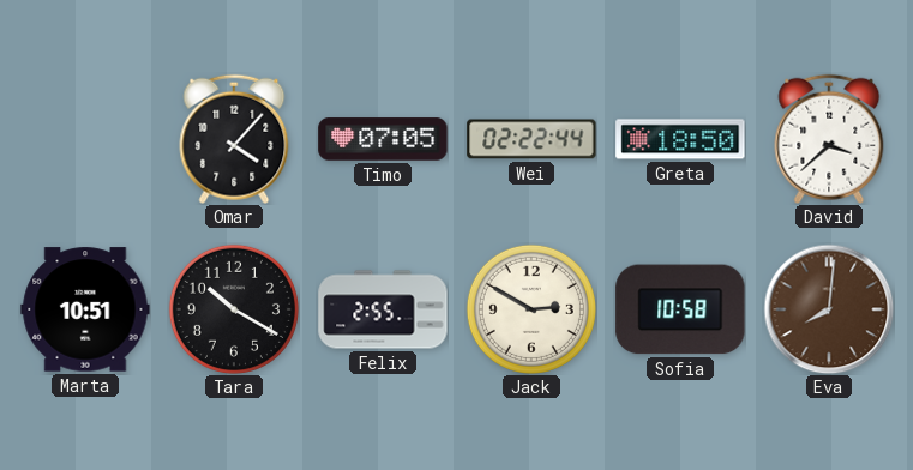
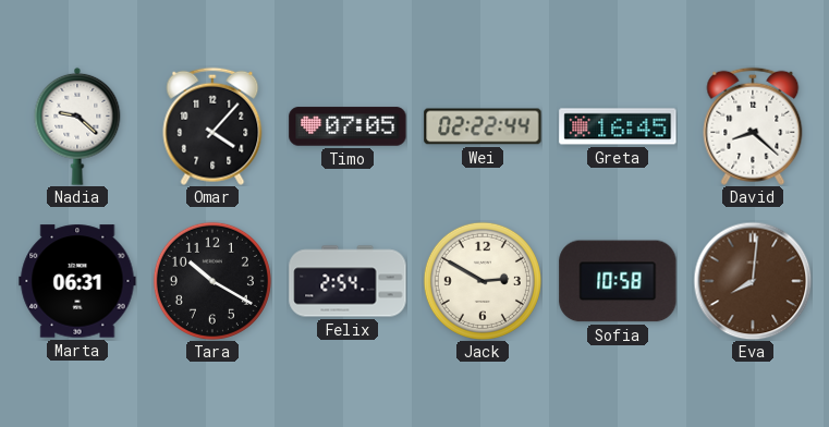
Nadia: none -> 9:22
Greta: 18:50 -> 16:45
David: 3:38 -> 8:22
Marta: 10:51 -> 06:31
Felix: 2:55 -> 2:54
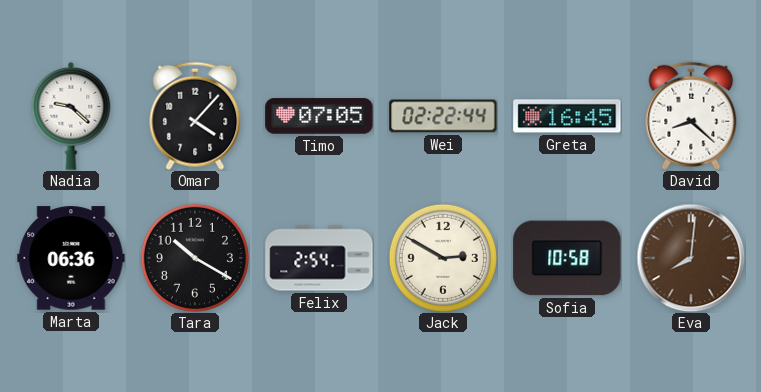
Marta: 06:31 -> 06:36
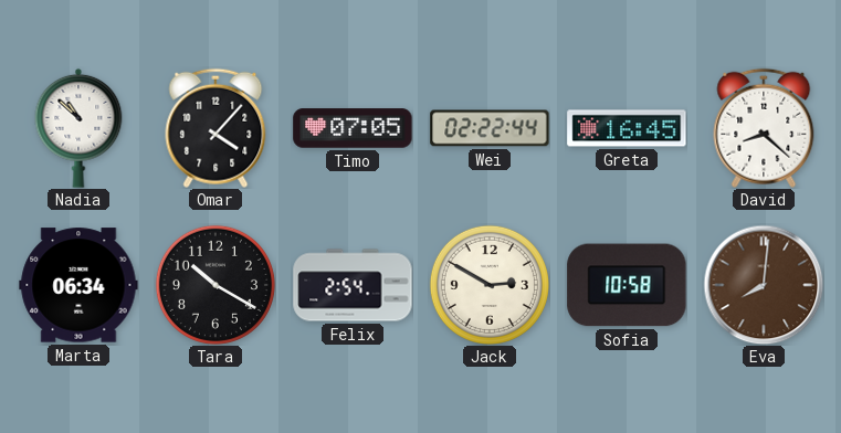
Nadia: 9:22 -> 10:52
Marta: 06:36 -> 06:34
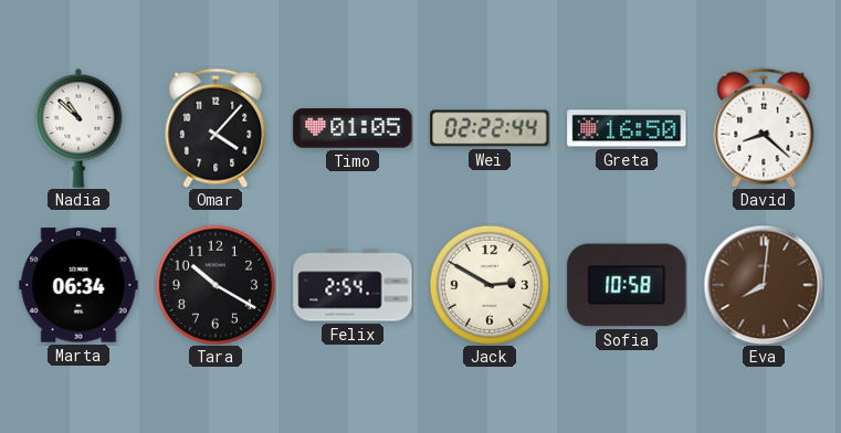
Timo: 07:05 -> 01:05
Greta: 16:45 -> 16:50
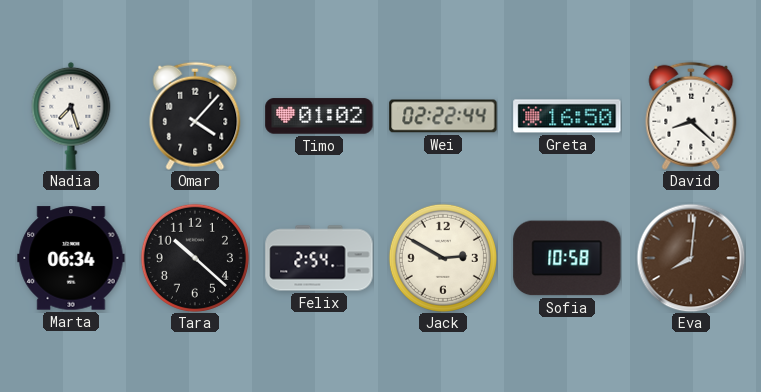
Nadia: 10:52 -> 7:27
Timo: 01:05 -> 01:02
Tara: 10:20 -> 10:22
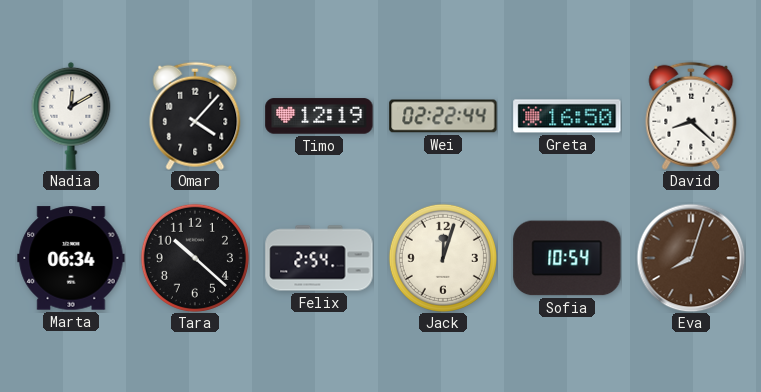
Nadia: 7:27 -> 12:10
Timo: 01:02 -> 12:19
Jack: 2:50 -> 12:03
Sofia: 10:58 -> 10:54
Eva: 8:01 -> 8:03
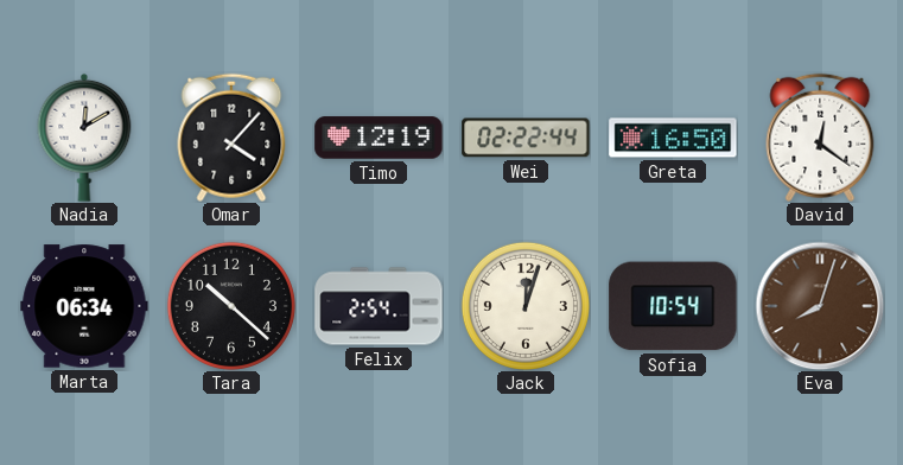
David: 8:22 -> 12:21
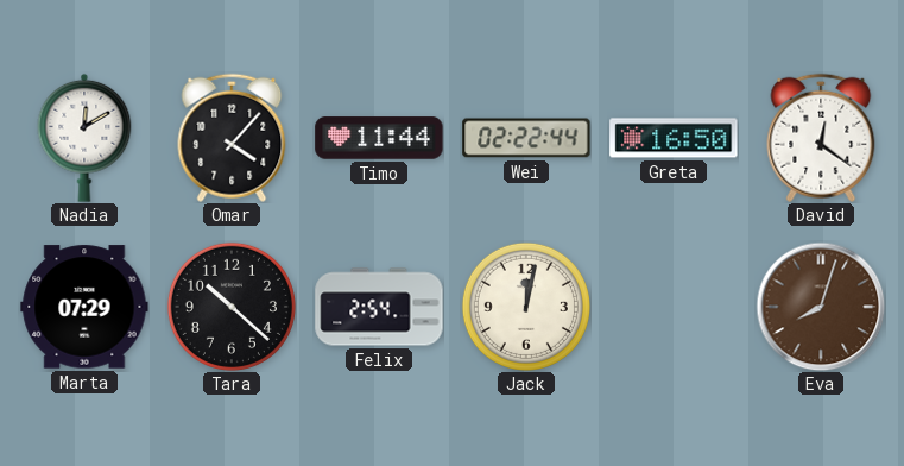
Timo: 12:19 -> 11:44
Marta: 06:34 -> 07:29
Jack: 12:03 -> 12:02
Sofia: 10:54 -> none
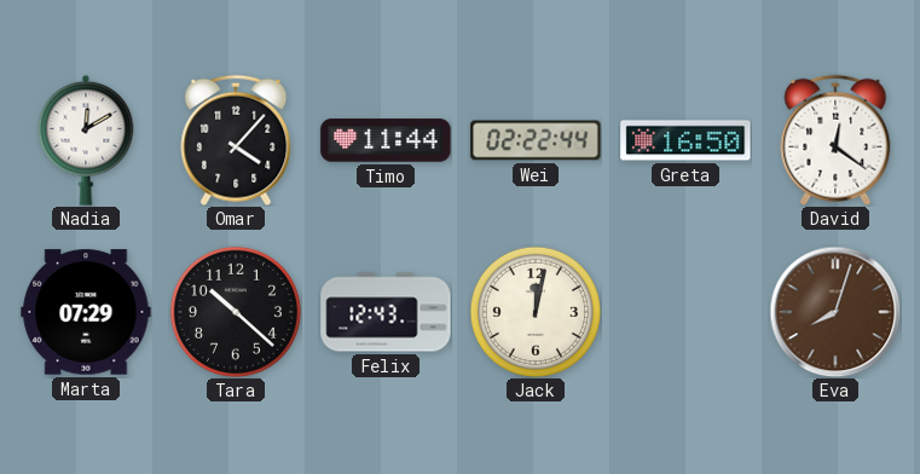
Felix: 2:54 -> 12:43
